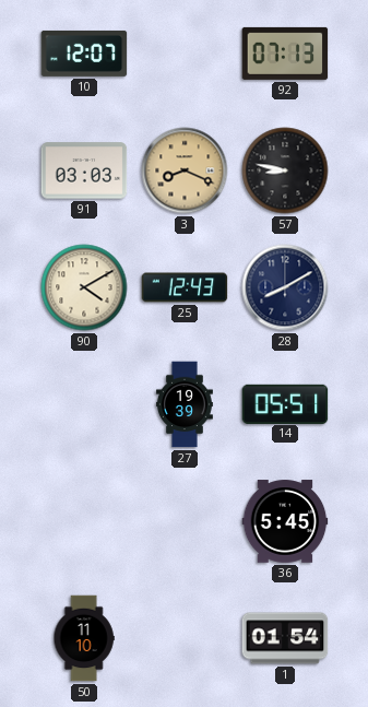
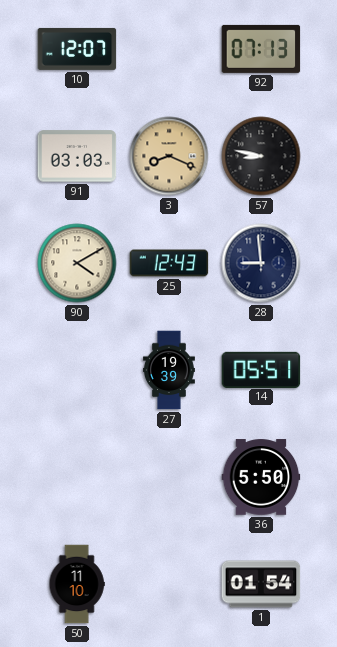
28: 8:10 -> 8:59
36: 5:45 -> 5:50
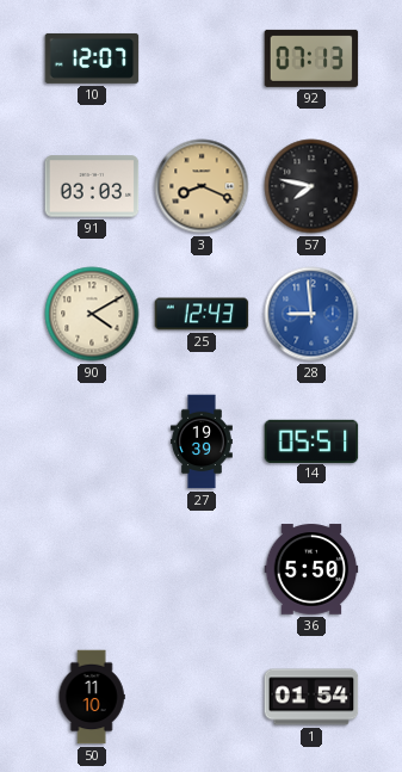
57: 8:47 -> 7:47
28 dial: navy -> blue
